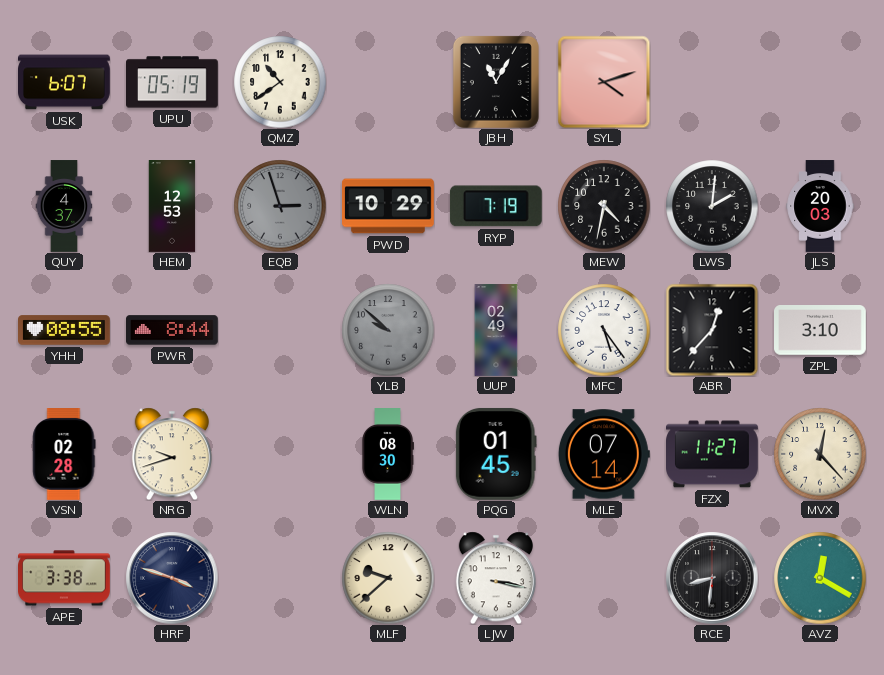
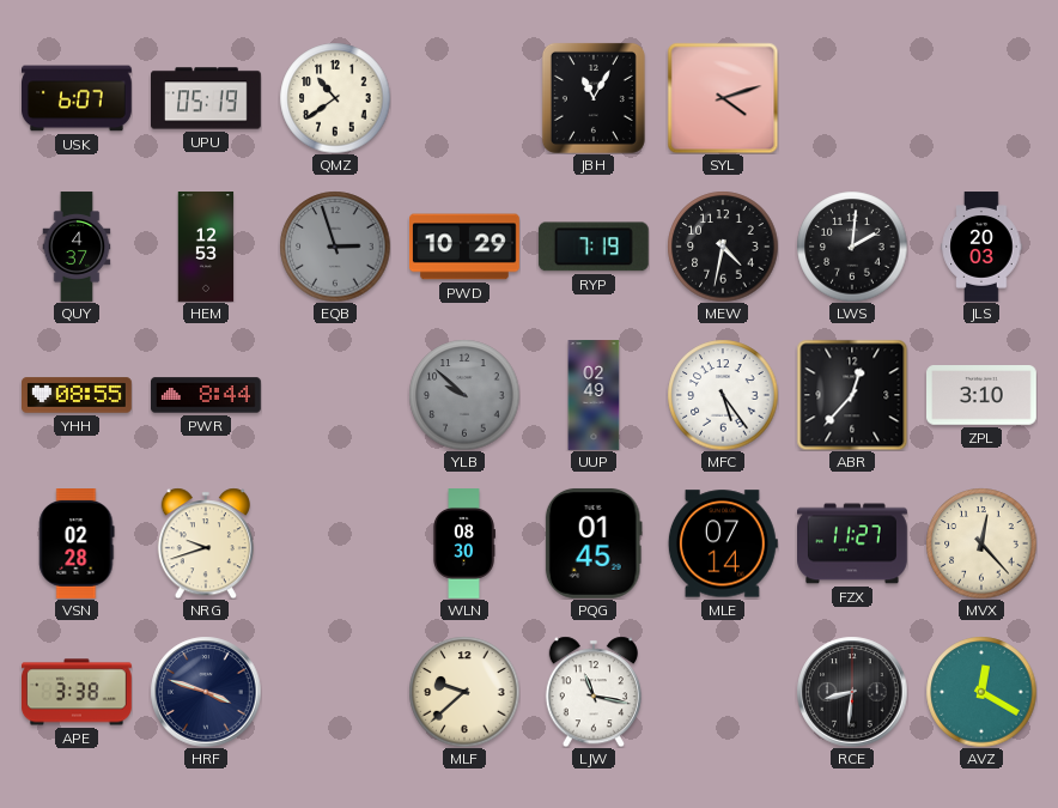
LJW: 3:17 -> 11:17
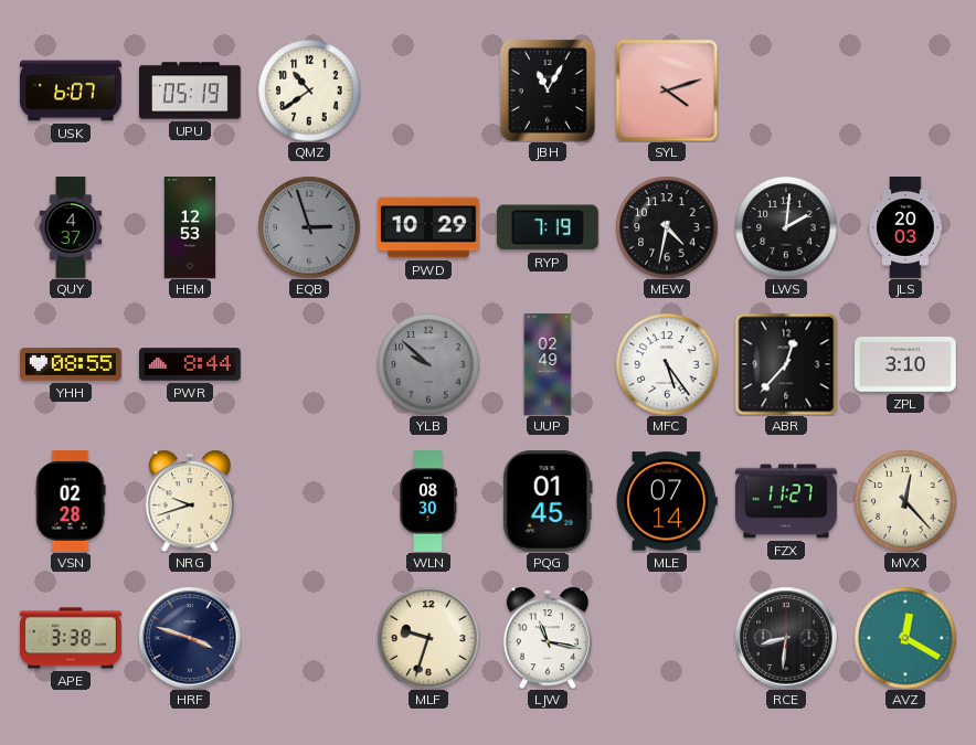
MLF: 9:38 -> 9:33
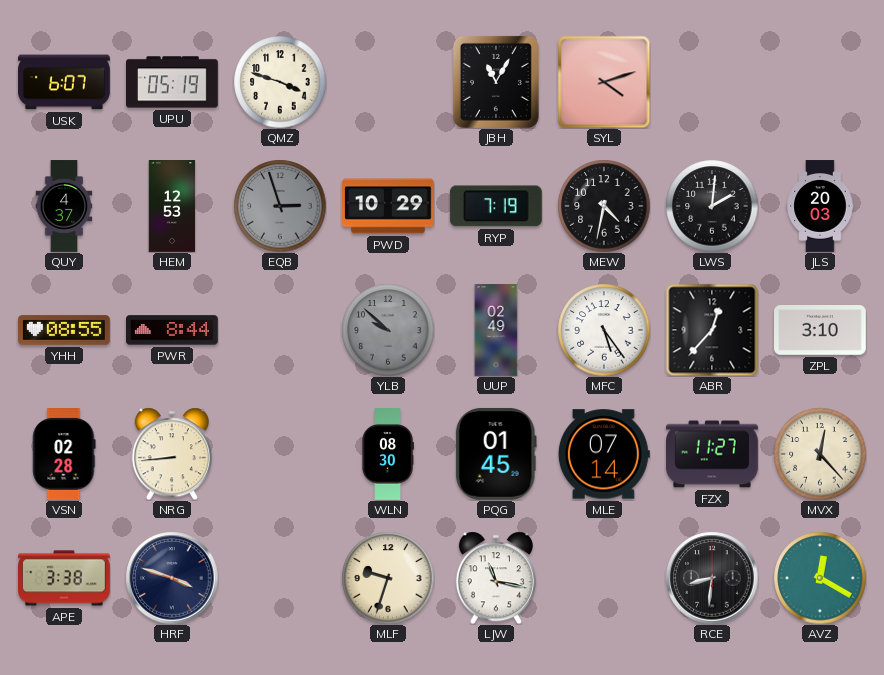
QMZ: 10:39 -> 3:48
NRG: 9:42 -> 8:44
